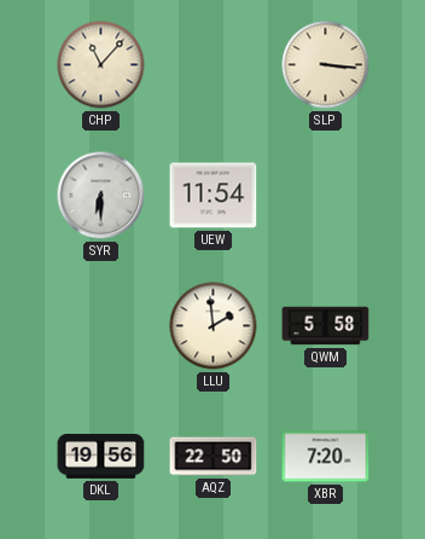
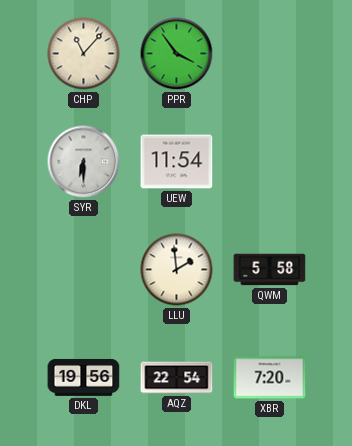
PPR: none -> 3:54
SLP: 3:16 -> none
AQZ: 22:50 -> 22:54
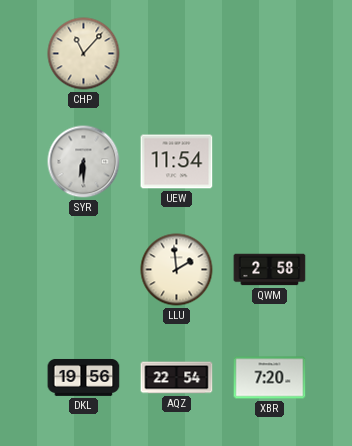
PPR: 3:54 -> none
QWM: 5:58 -> 2:58
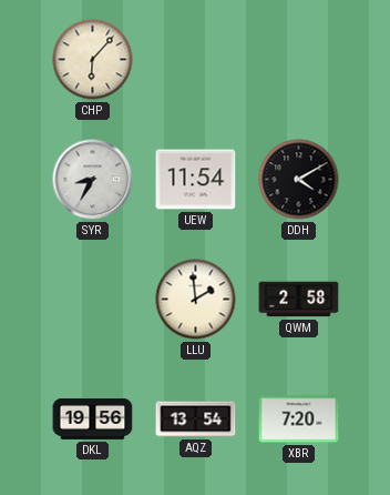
CHP: 11:07 -> 6:07
SYR: 6:30 -> 8:35
DDH: none -> 4:10
AQZ: 22:54 -> 13:54
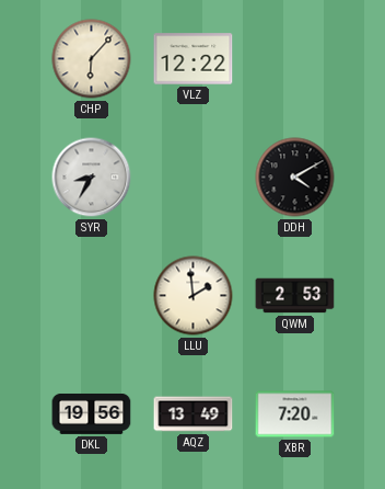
VLZ: none -> 12:22
UEW: 11:54 -> none
QWM: 2:58 -> 2:53
AQZ: 13:54 -> 13:49
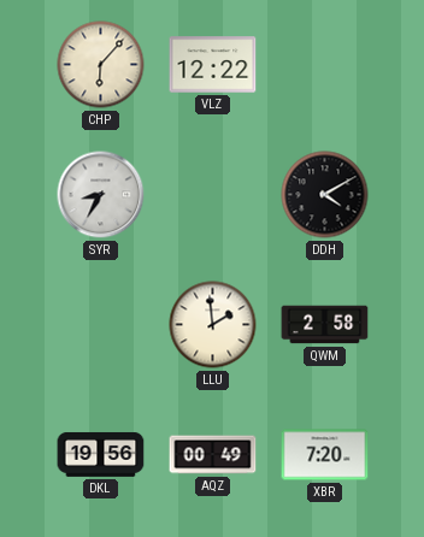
QWM: 2:53 -> 2:58
AQZ: 13:49 -> 00:49
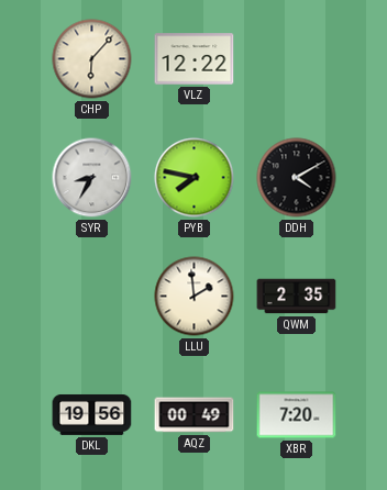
PYB: none -> 7:47
QWM: 2:58 -> 2:35
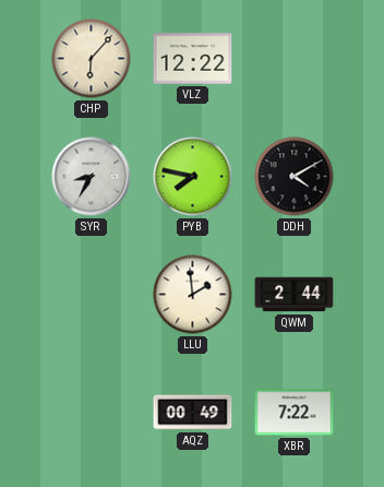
QWM: 2:35 -> 2:44
DKL: 19:56 -> none
XBR: 7:20 -> 7:22
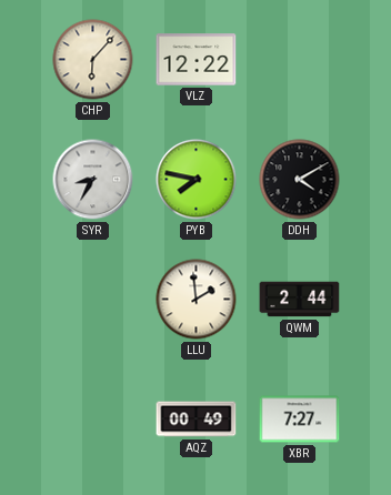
XBR: 7:22 -> 7:27
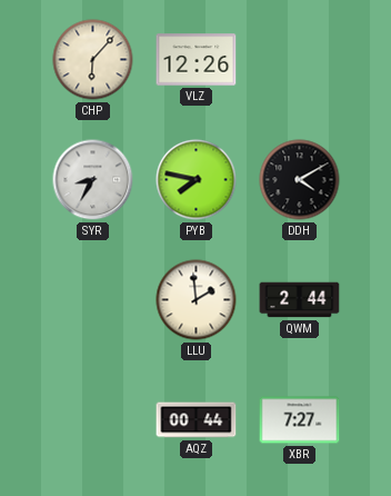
VLZ: 12:22 -> 12:26
AQZ: 00:49 -> 00:44
